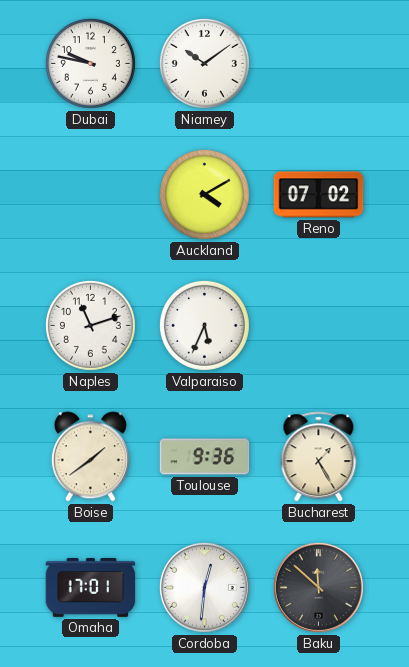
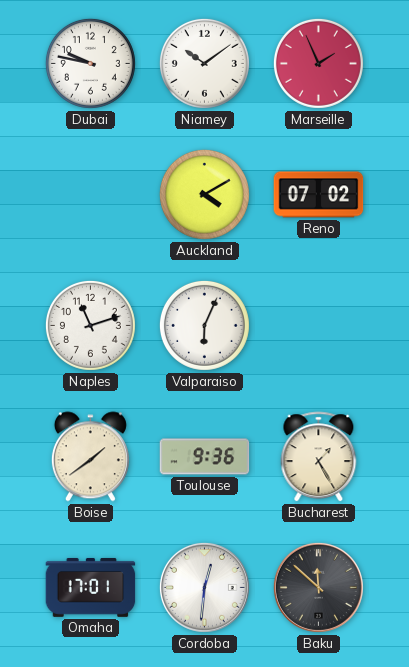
Marseille: none -> 1:56
Valparaiso: 5:34 -> 6:04
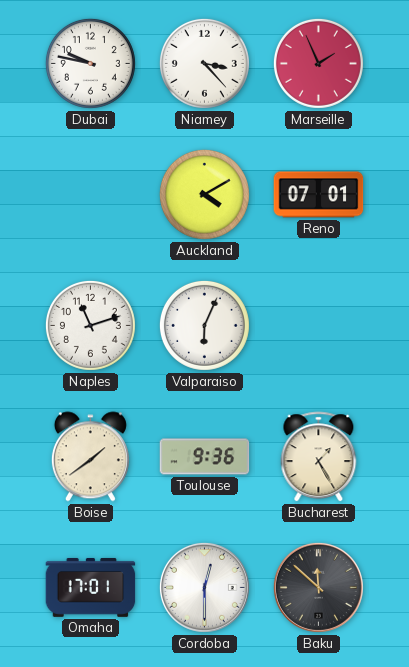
Niamey: 10:09 -> 3:23
Reno: 07:02 -> 07:01
Cordoba: 12:31 -> 12:30
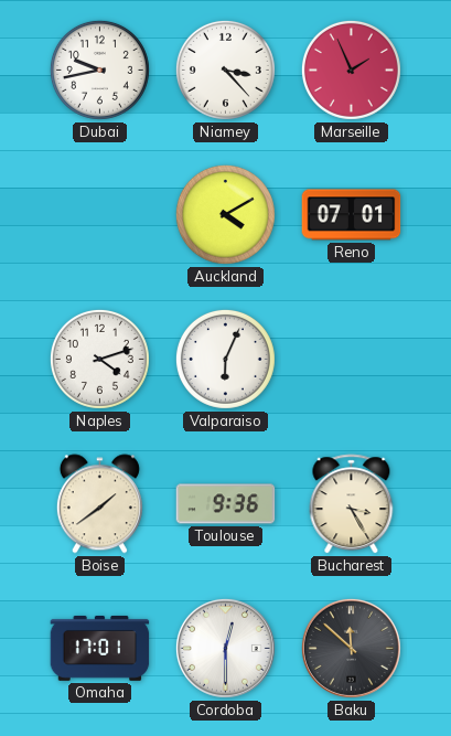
Dubai: 9:47 -> 9:43
Naples: 11:12 -> 4:12
Bucharest: 1:25 -> 3:25
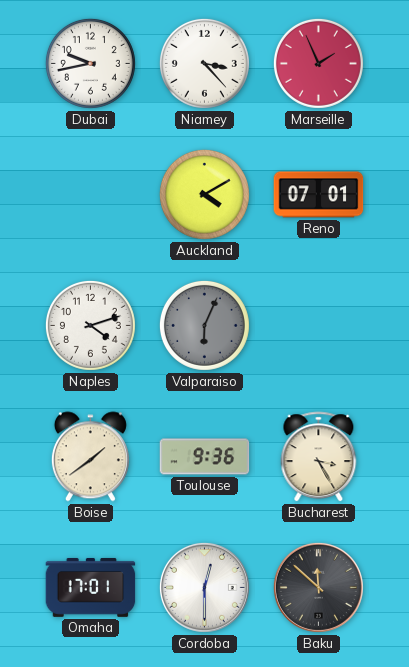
Valparaiso dial: white -> grey
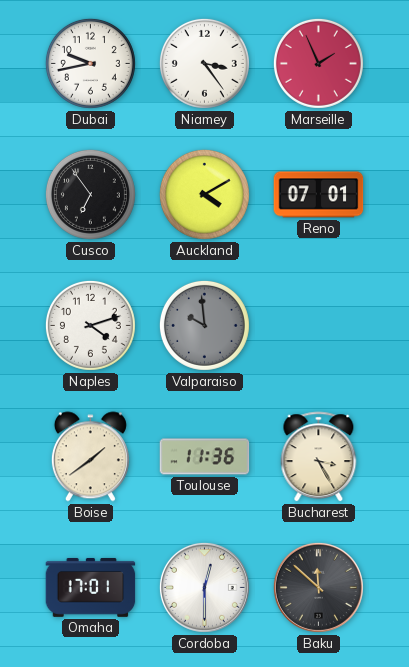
Niamey: 3:23 -> 3:24
Cusco: none -> 6:54
Valparaiso: 6:04 -> 9:59
Toulouse: 9:36 -> 11:36
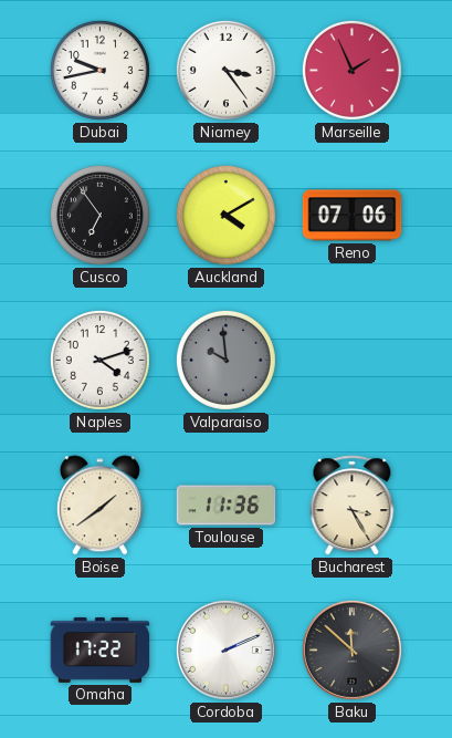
Reno: 07:01 -> 07:06
Omaha: 17:01 -> 17:22
Cordoba: 12:30 -> 2:11
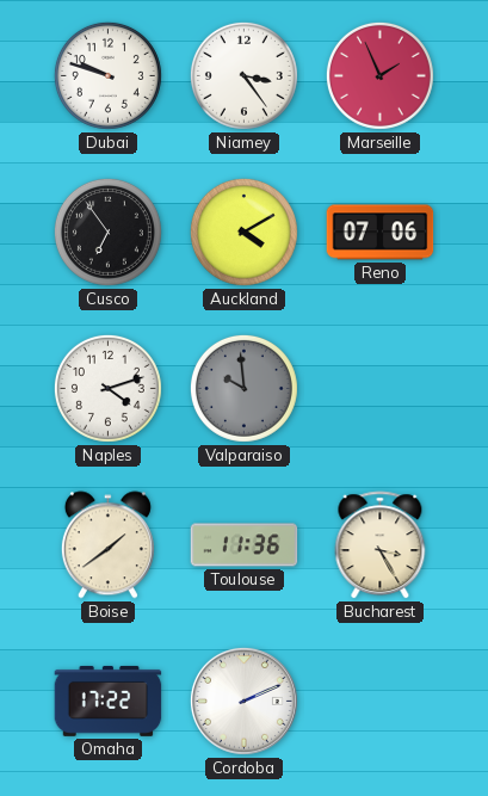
Dubai: 9:43 -> 9:48
Baku: 11:52 -> none
